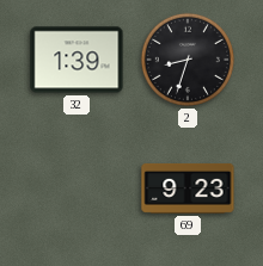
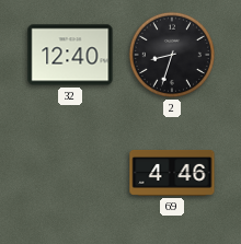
32: 1:39 -> 12:40
69: 9:23 -> 4:46
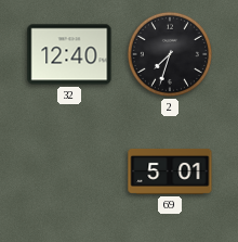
2: 8:33 -> 7:33
69: 4:46 -> 5:01
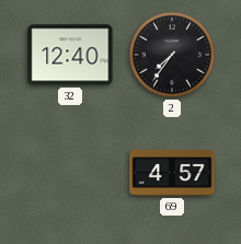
2: 7:33 -> 7:36
69: 5:01 -> 4:57
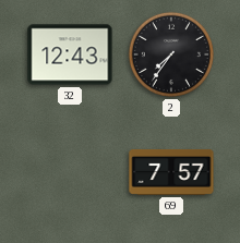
32: 12:40 -> 12:43
69: 4:57 -> 7:57
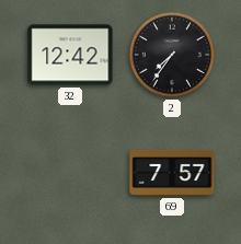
32: 12:43 -> 12:42
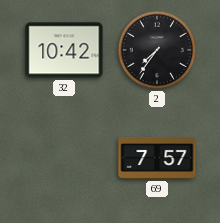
32: 12:42 -> 10:42
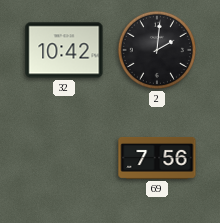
2: 7:36 -> 2:01
69: 7:57 -> 7:56
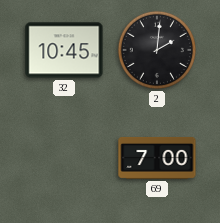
32: 10:42 -> 10:45
69: 7:56 -> 7:00
